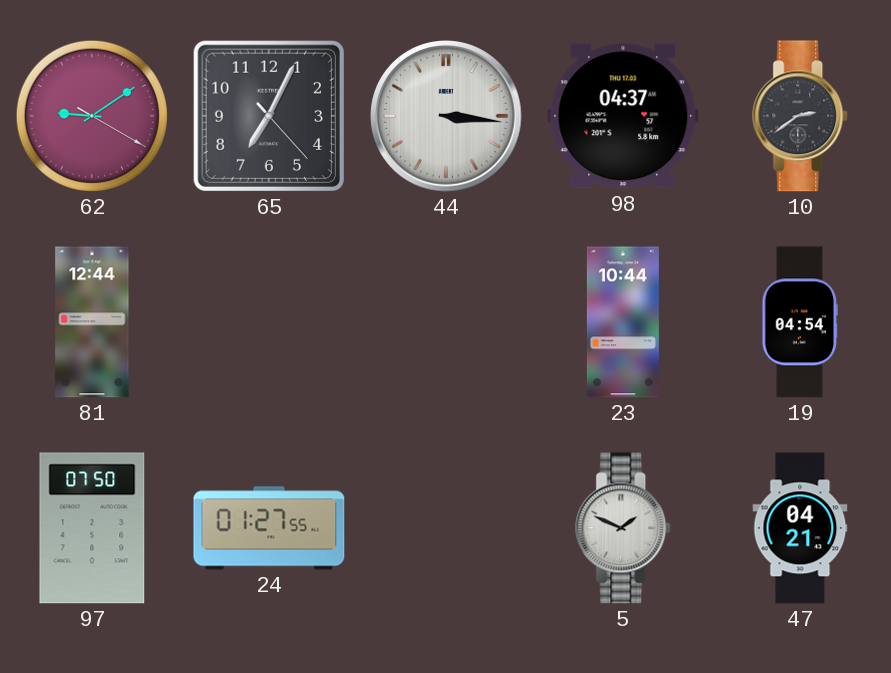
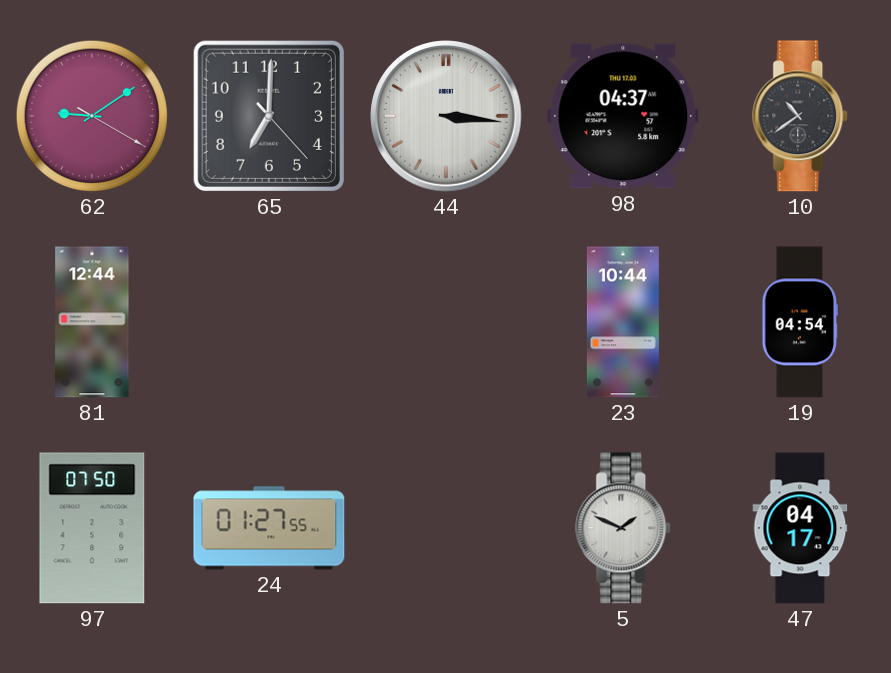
65: 7:04 -> 7:00
10: 2:39 -> 10:39
47: 04:21 -> 04:17
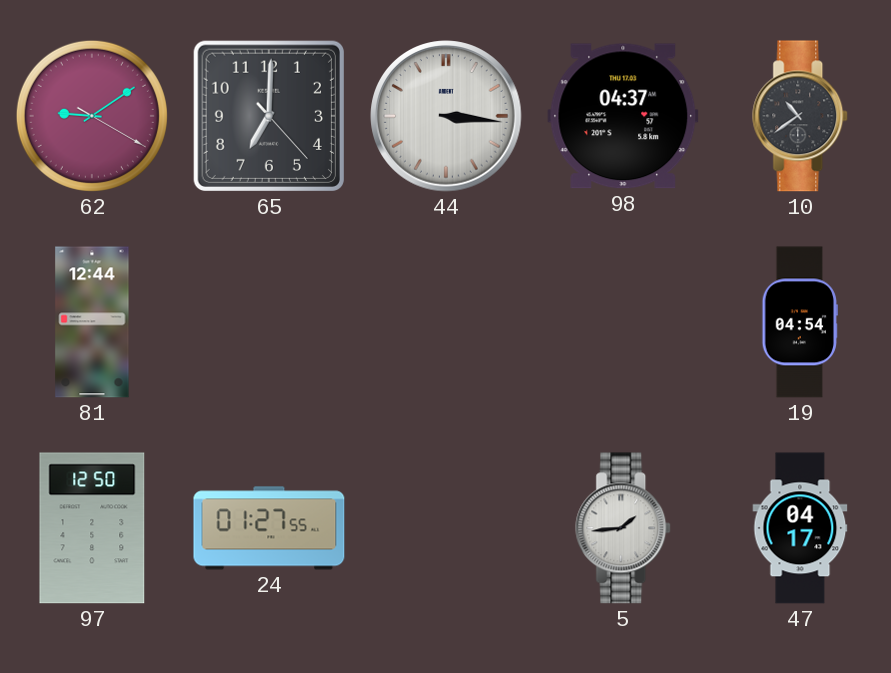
23: 10:44 -> none
97: 07:50 -> 12:50
5: 1:49 -> 1:44
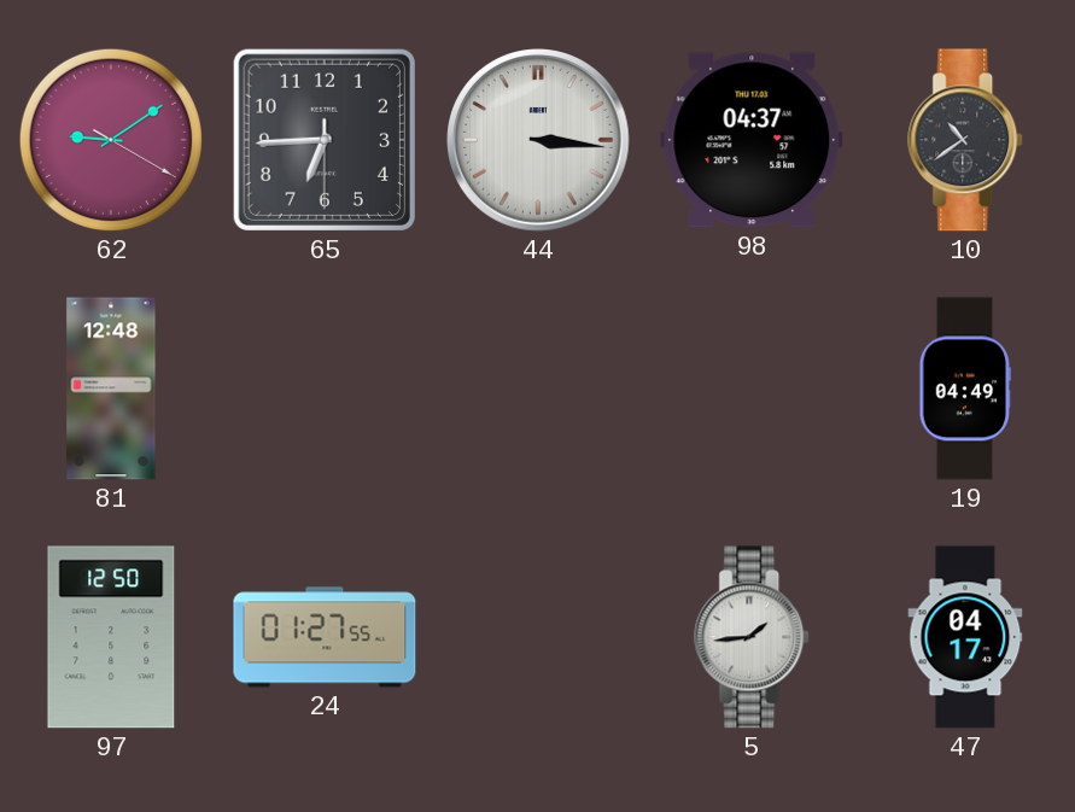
65: 7:00 -> 6:44
81: 12:44 -> 12:48
19: 04:54 -> 04:49
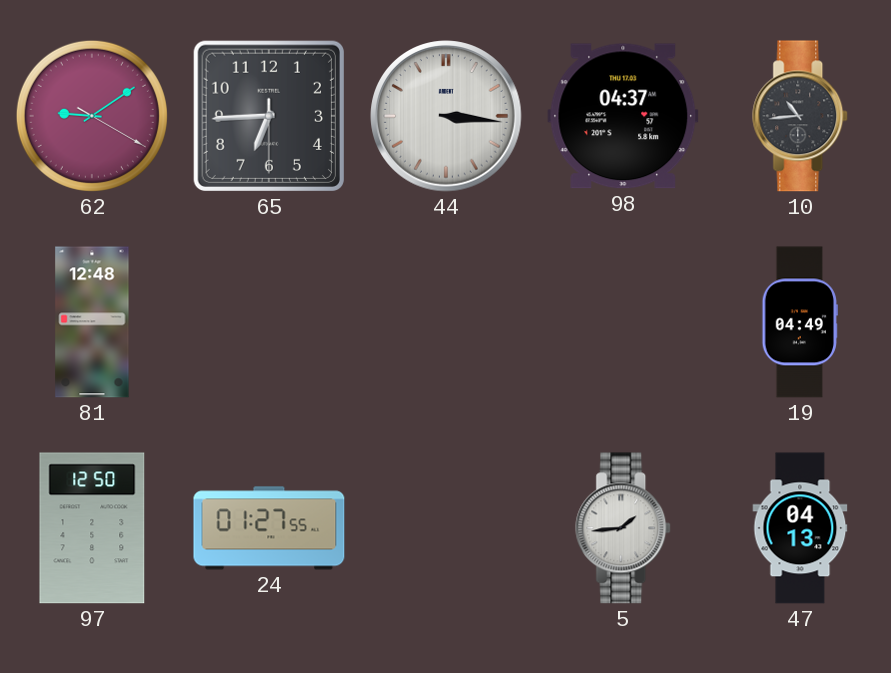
10: 10:39 -> 10:44
47: 04:17 -> 04:13
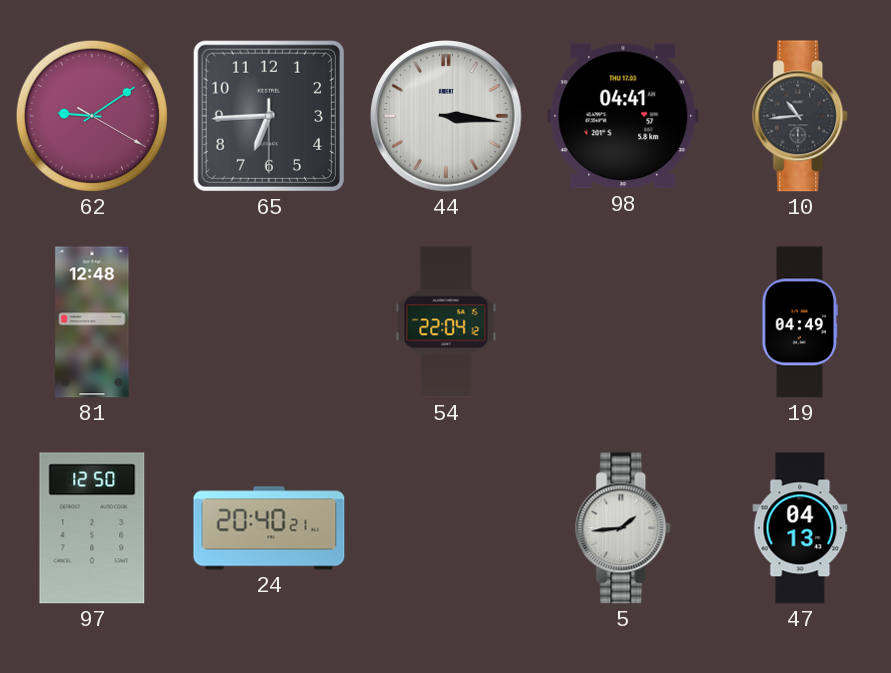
98: 04:37 -> 04:41
54: none -> 22:04
24: 01:27 -> 20:40
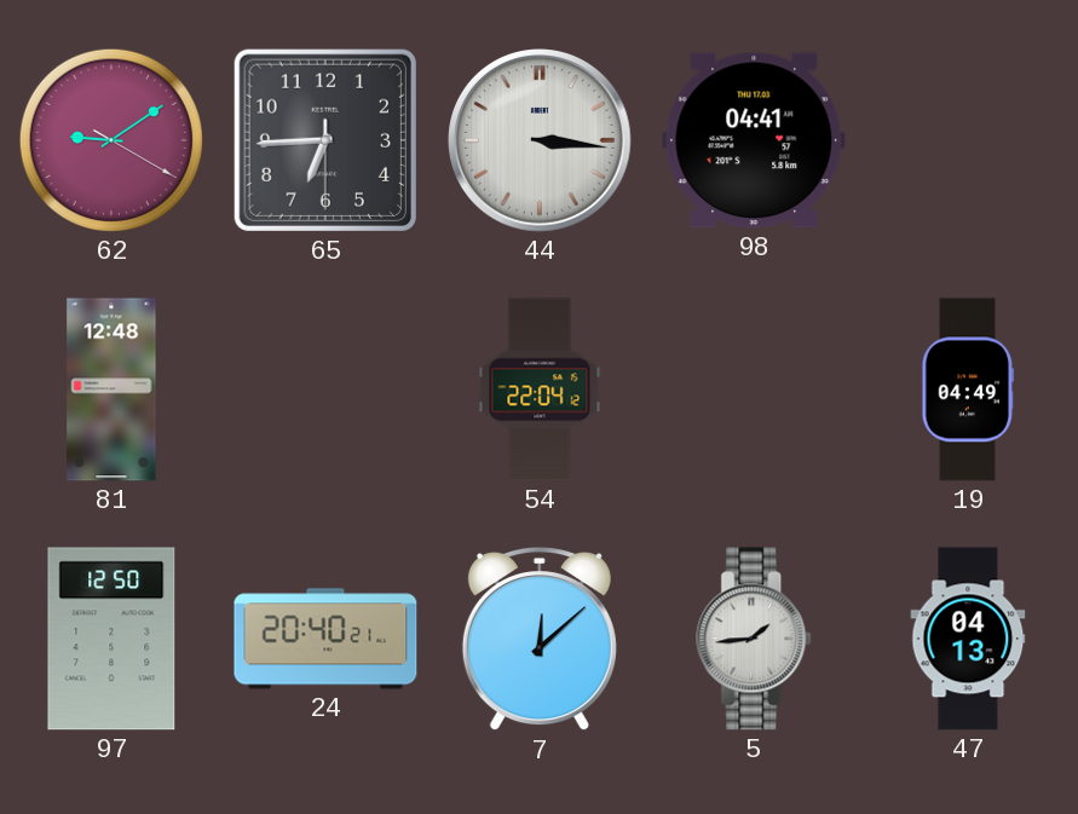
10: 10:44 -> none
7: none -> 12:08
